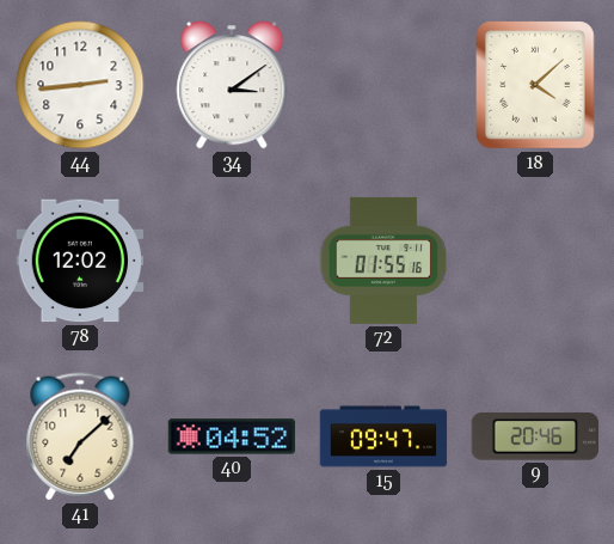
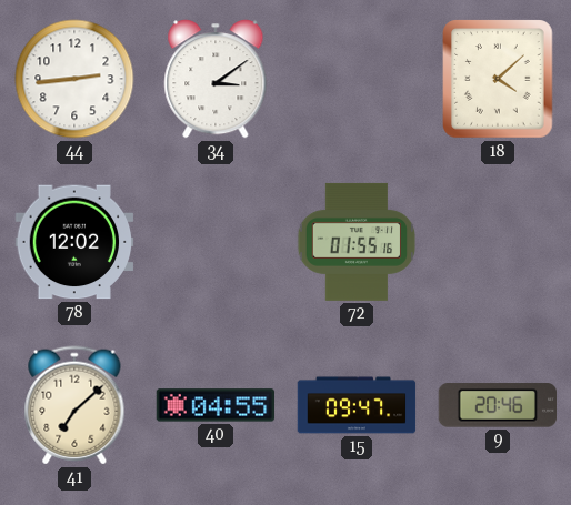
40: 04:52 -> 04:55
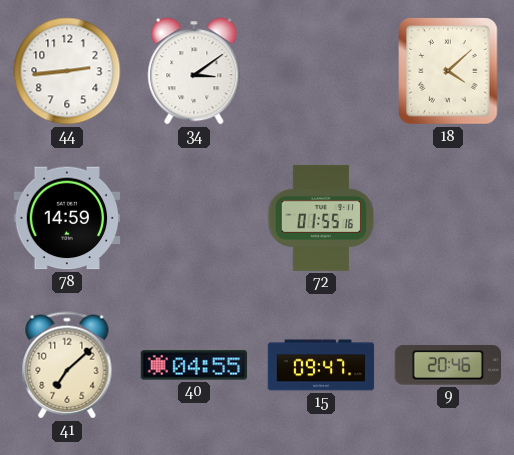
78: 12:02 -> 14:59
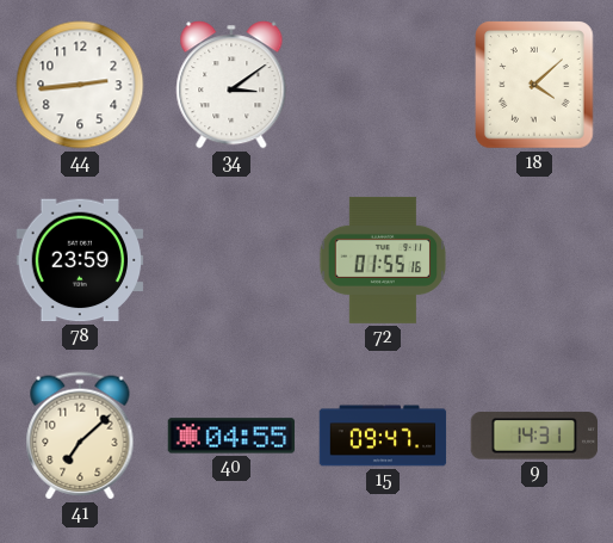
78: 14:59 -> 23:59
9: 20:46 -> 14:31
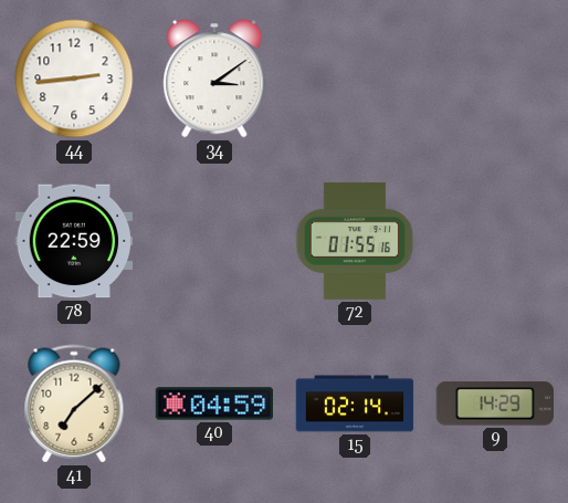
18: 4:08 -> none
78: 23:59 -> 22:59
40: 04:55 -> 04:59
15: 09:47 -> 02:14
9: 14:31 -> 14:29
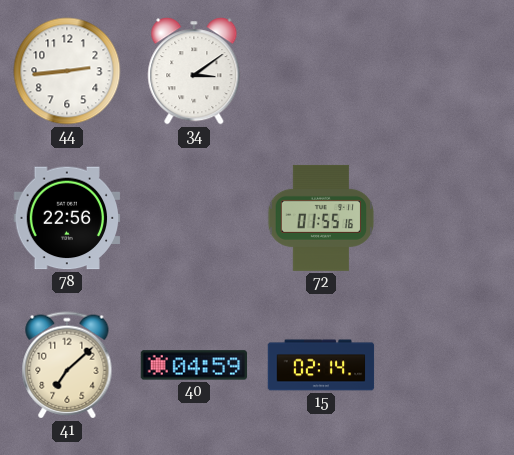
78: 22:59 -> 22:56
9: 14:29 -> none
